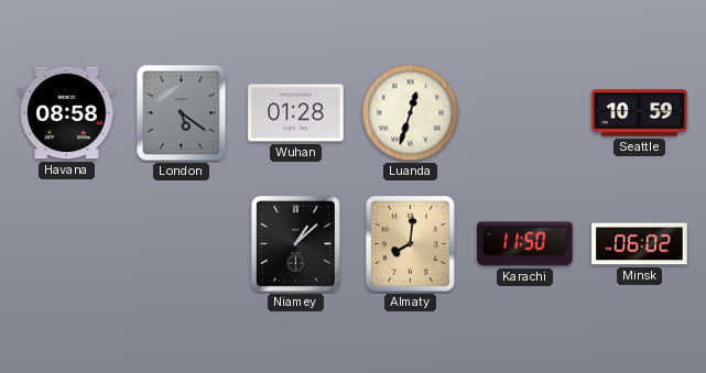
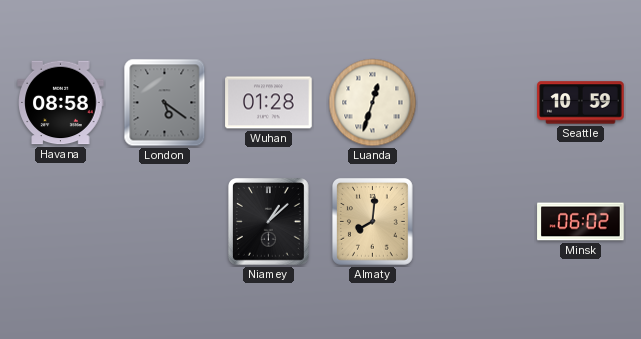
Karachi: 11:50 -> none
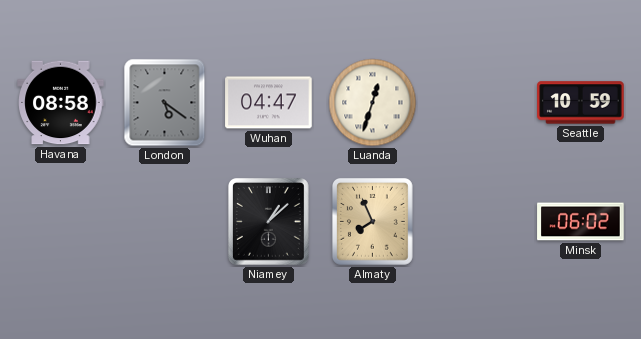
Wuhan: 01:28 -> 04:47
Almaty: 8:01 -> 7:56
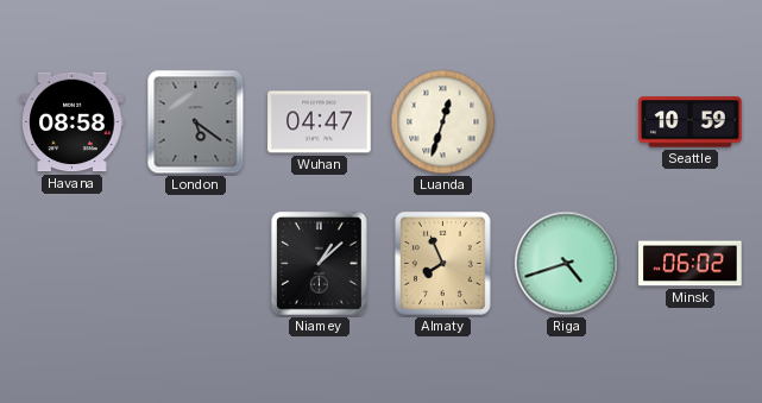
Riga: none -> 4:42
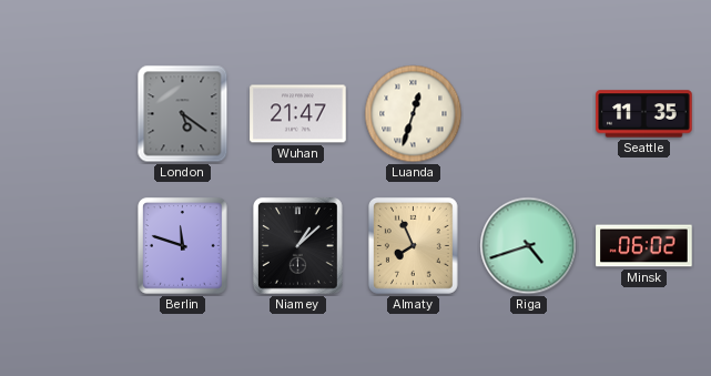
Havana: 08:58 -> none
Wuhan: 04:47 -> 21:47
Seattle: 10:59 -> 11:35
Berlin: none -> 11:48
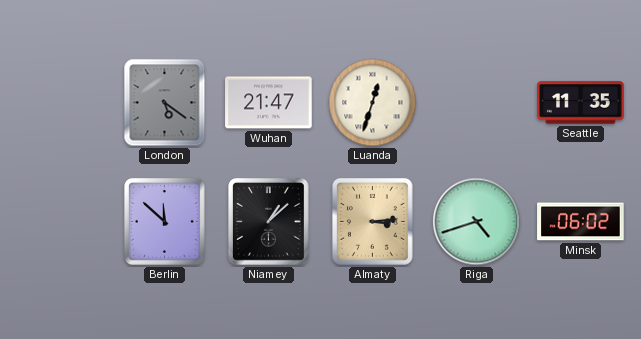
Berlin: 11:48 -> 11:52
Almaty: 7:56 -> 3:14
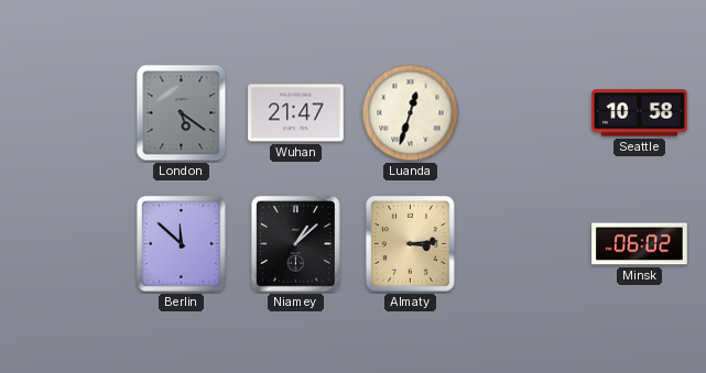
Seattle: 11:35 -> 10:58
Riga: 4:42 -> none
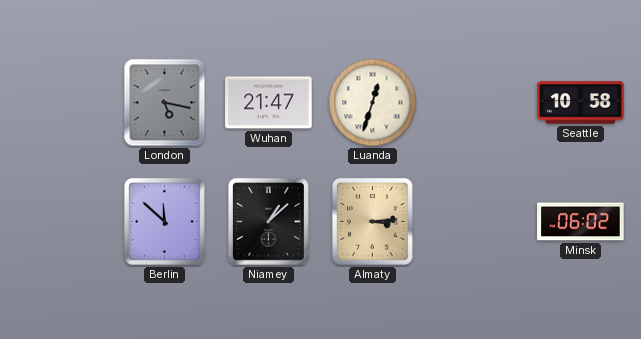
London: 5:21 -> 5:17
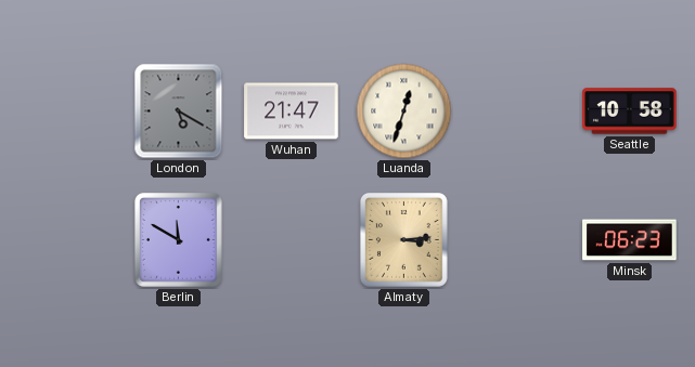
London: 5:17 -> 5:20
Berlin: 11:52 -> 11:50
Niamey: 1:08 -> none
Minsk: 06:02 -> 06:23
